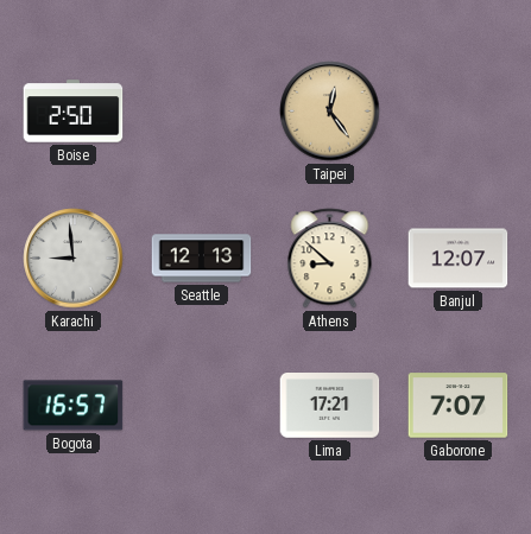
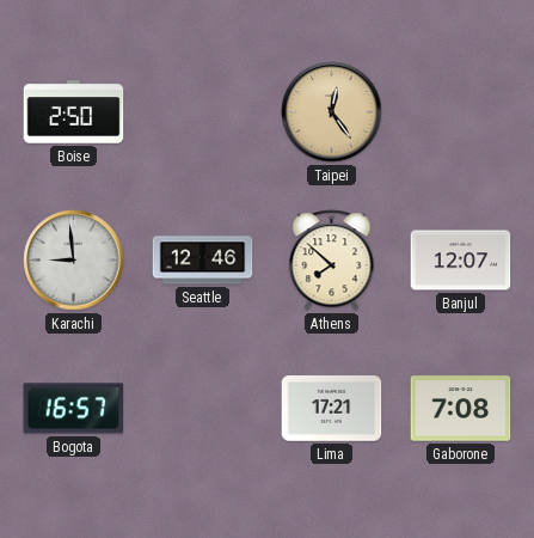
Seattle: 12:13 -> 12:46
Athens: 8:52 -> 7:52
Gaborone: 7:07 -> 7:08
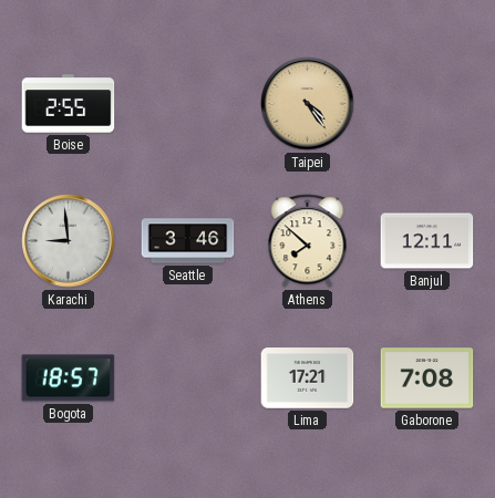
Boise: 2:50 -> 2:55
Taipei: 12:24 -> 4:24
Seattle: 12:46 -> 3:46
Banjul: 12:07 -> 12:11
Bogota: 16:57 -> 18:57
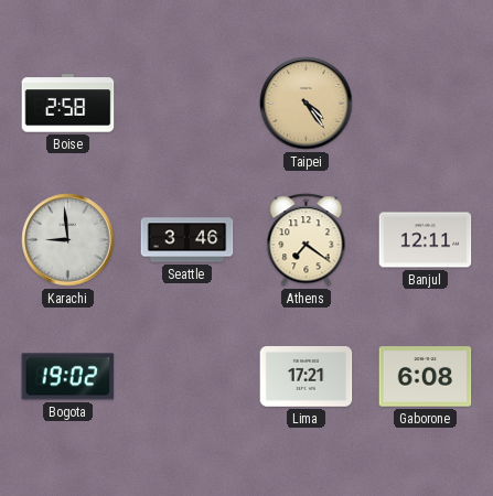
Boise: 2:55 -> 2:58
Athens: 7:52 -> 7:21
Bogota: 18:57 -> 19:02
Gaborone: 7:08 -> 6:08
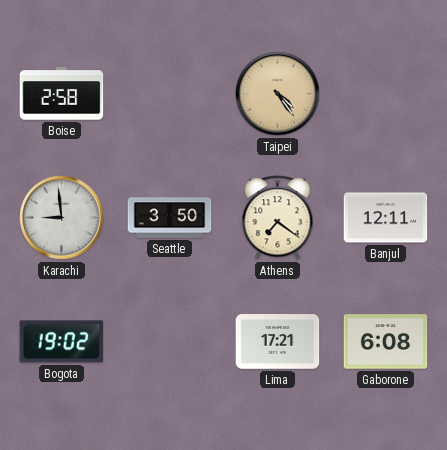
Seattle: 3:46 -> 3:50
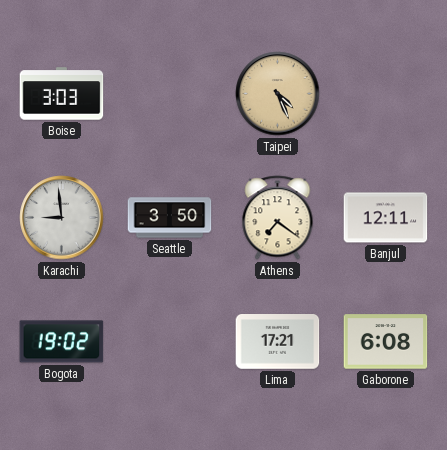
Boise: 2:58 -> 3:03
Taipei: 4:24 -> 4:26
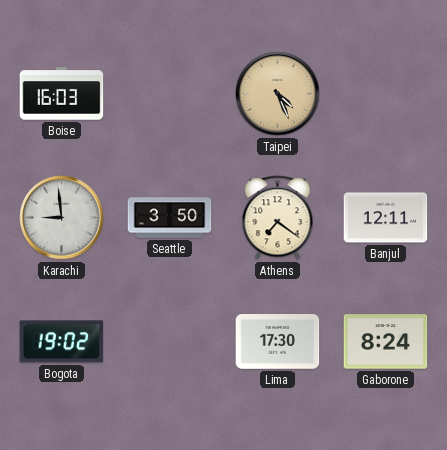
Boise: 3:03 -> 16:03
Lima: 17:21 -> 17:30
Gaborone: 6:08 -> 8:24
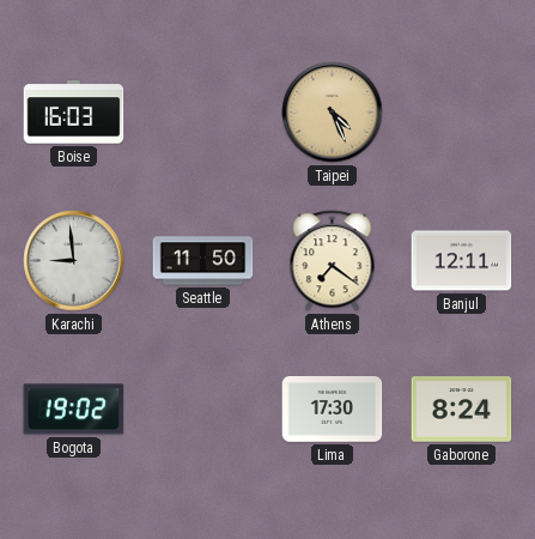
Seattle: 3:50 -> 11:50
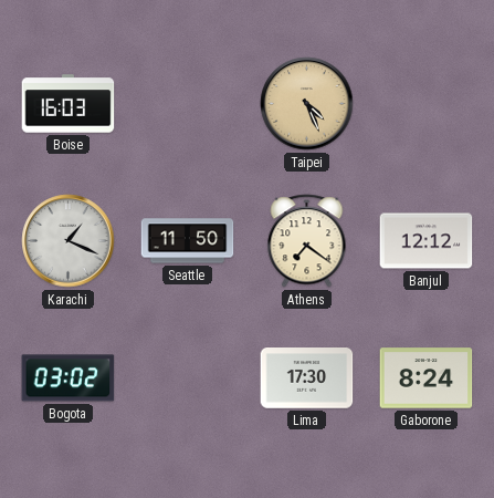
Karachi: 8:59 -> 1:19
Banjul: 12:11 -> 12:12
Bogota: 19:02 -> 03:02
